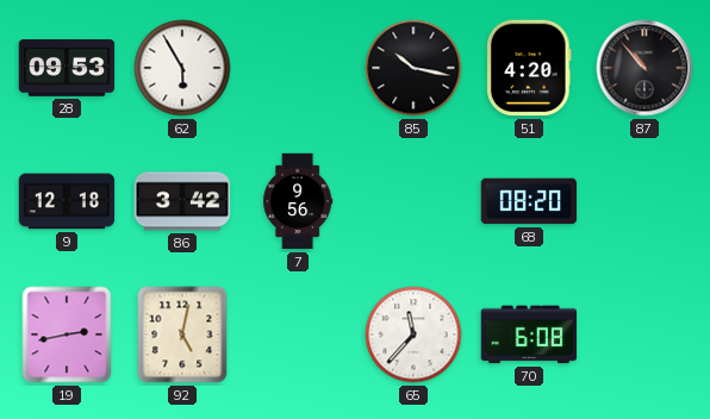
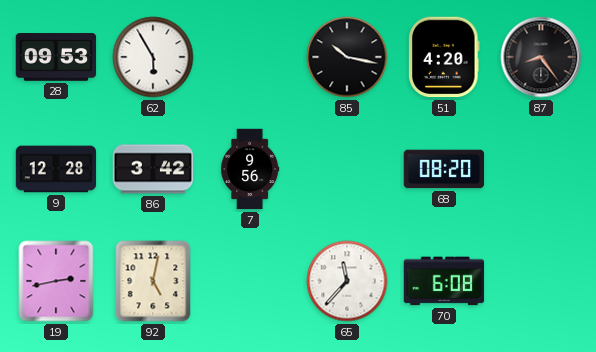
87: 10:53 -> 8:24
9: 12:18 -> 12:28
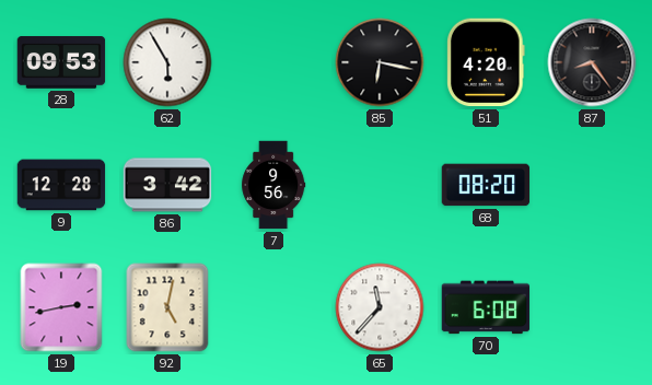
85: 10:17 -> 6:17
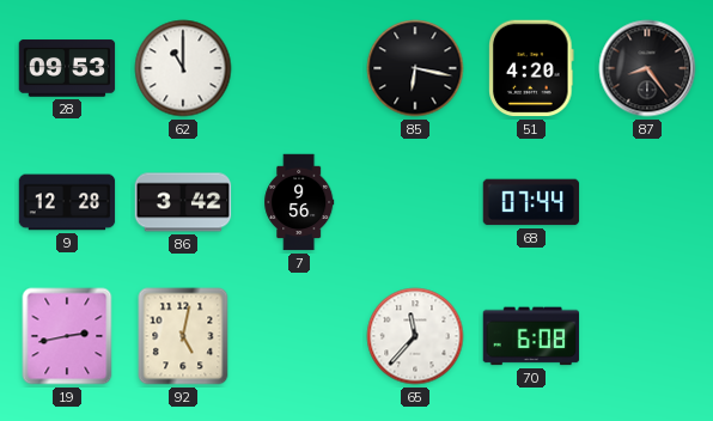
62: 5:55 -> 11:00
68: 08:20 -> 07:44
